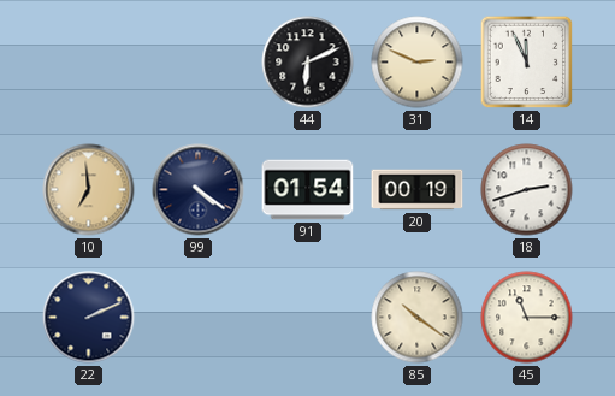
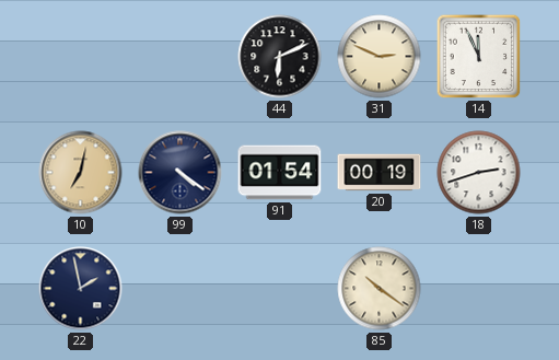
10: 6:59 -> 7:02
22: 2:11 -> 1:58
45: 11:15 -> none
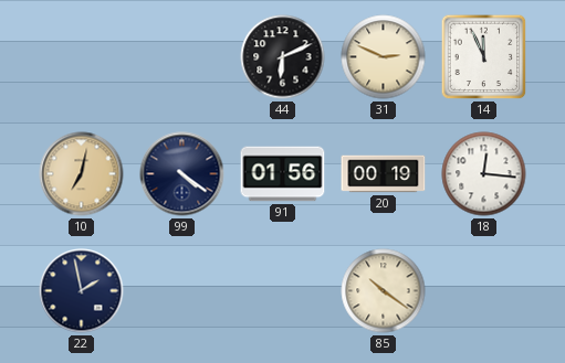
91: 01:54 -> 01:56
18: 2:42 -> 12:16
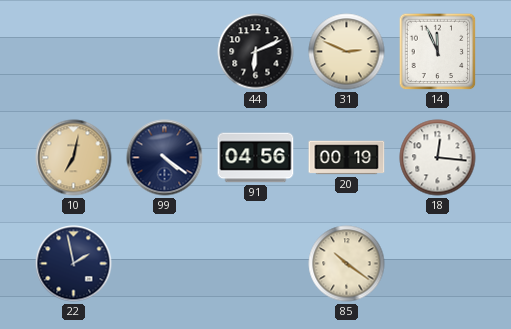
91: 01:56 -> 04:56
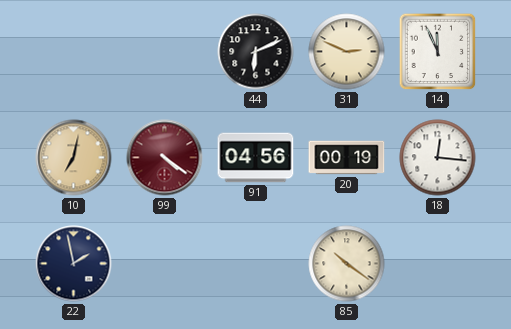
99 dial: navy -> burgundy
